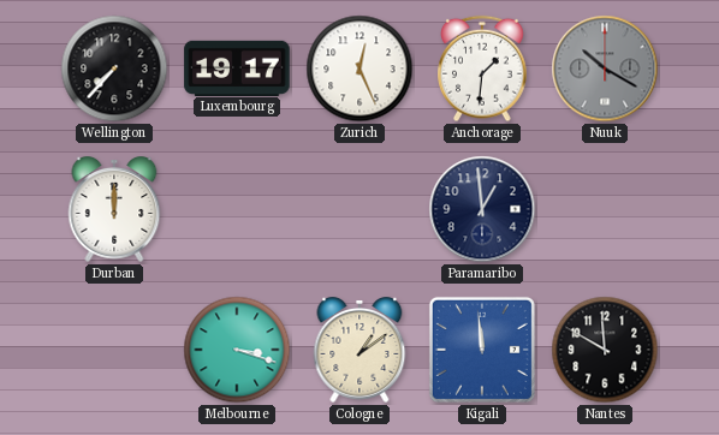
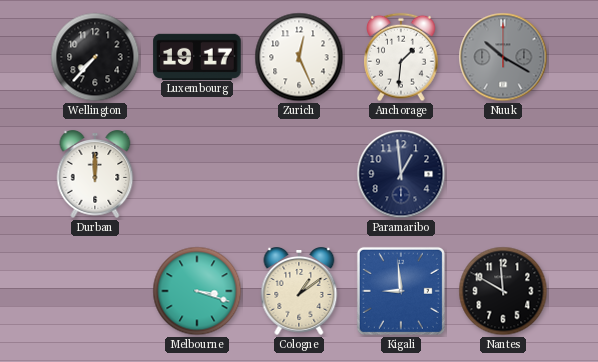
Kigali: 11:59 -> 8:59
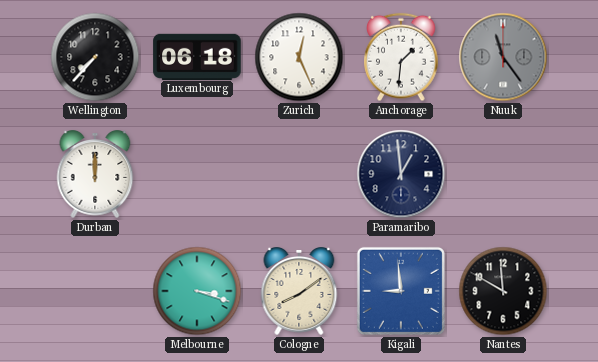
Luxembourg: 19:17 -> 06:18
Nuuk: 10:20 -> 11:24
Cologne: 1:09 -> 8:09
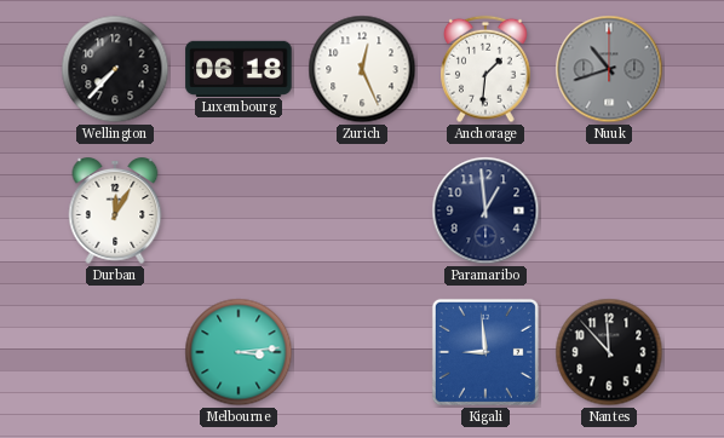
Nuuk: 11:24 -> 10:42
Durban: 12:00 -> 12:05
Melbourne: 3:18 -> 3:14
Cologne: 8:09 -> none
Nantes: 11:50 -> 11:53
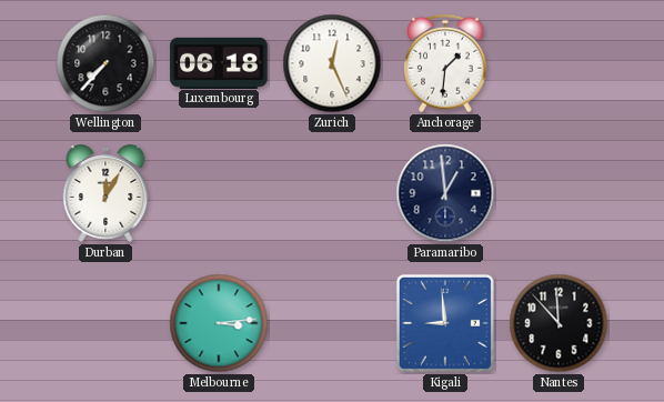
Nuuk: 10:42 -> none
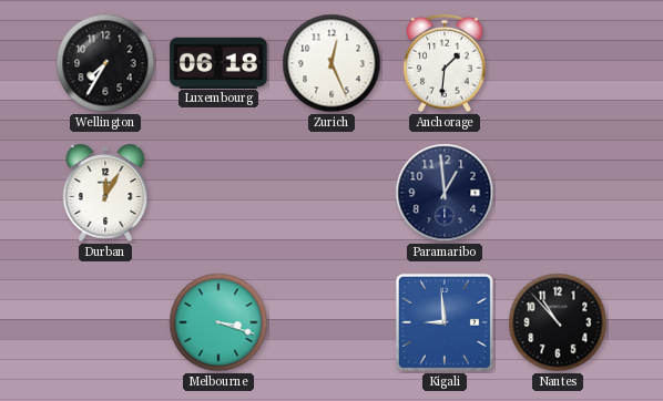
Wellington: 7:37 -> 7:35
Melbourne: 3:14 -> 3:18
Nantes: 11:53 -> 10:53
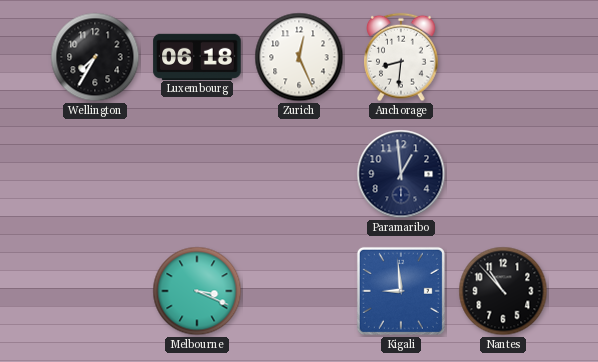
Anchorage: 1:31 -> 8:31
Durban: 12:05 -> none
Melbourne: 3:18 -> 3:19
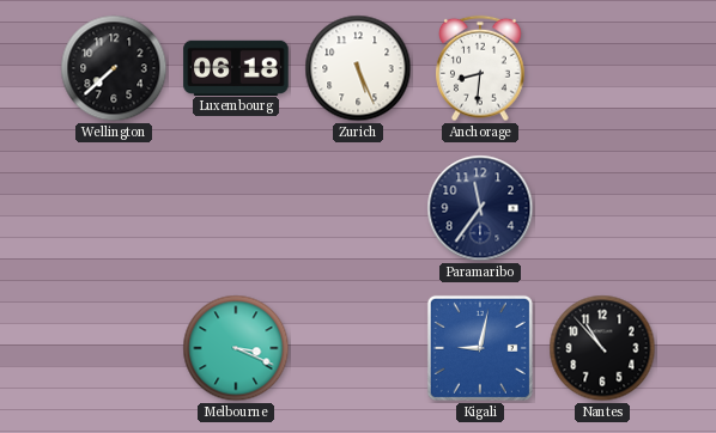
Wellington: 7:35 -> 7:38
Zurich: 12:26 -> 5:26
Paramaribo: 12:59 -> 11:36
Kigali: 8:59 -> 9:02
